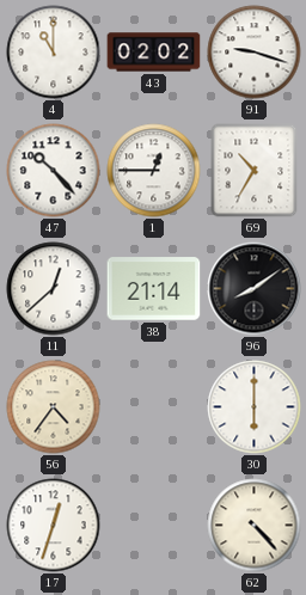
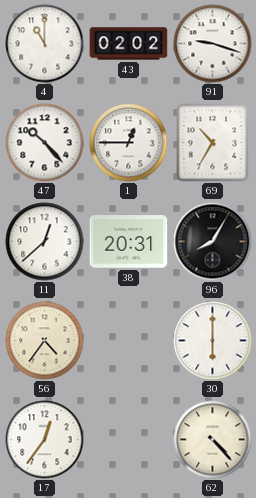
38: 21:14 -> 20:31
96: 8:09 -> 8:05
17: 12:33 -> 12:36
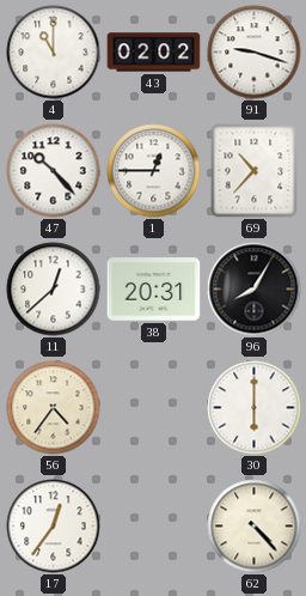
69: 10:35 -> 10:37
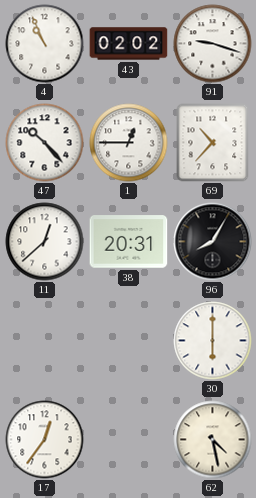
4: 11:00 -> 10:56
56: 4:36 -> none
62: 4:23 -> 4:28
